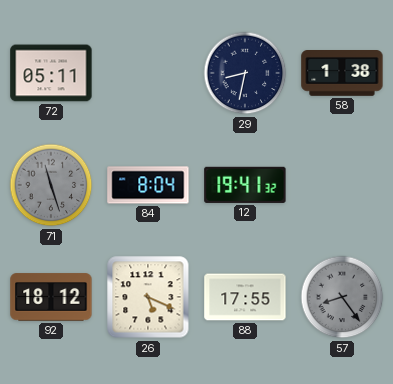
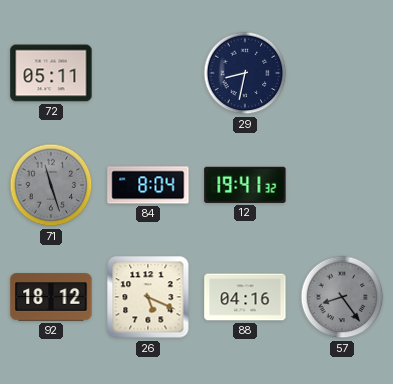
58: 1:38 -> none
88: 17:55 -> 04:16
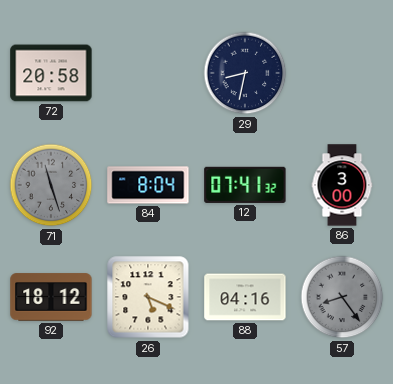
72: 05:11 -> 20:58
12: 19:41 -> 07:41
86: none -> 3:00
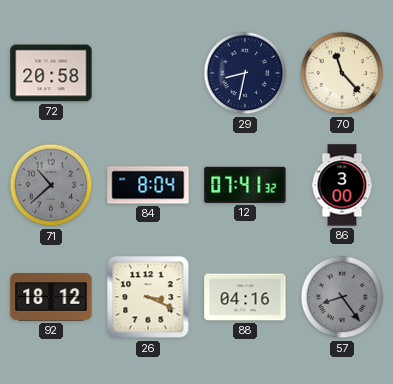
70: none -> 11:23
71: 11:27 -> 10:38
26: 5:19 -> 3:19
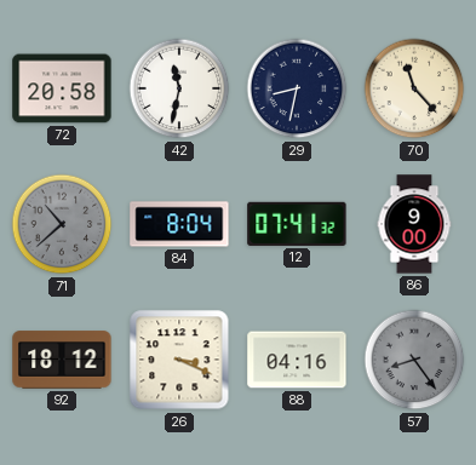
42: none -> 11:32
86: 3:00 -> 9:00
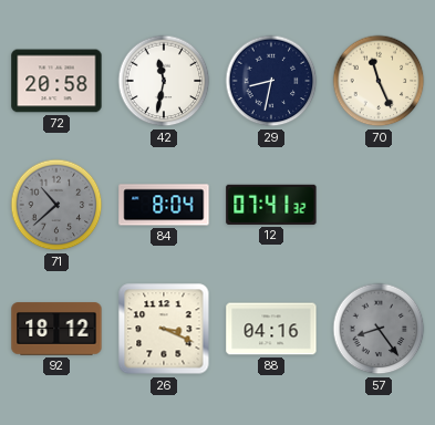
70: 11:23 -> 11:26
86: 9:00 -> none
